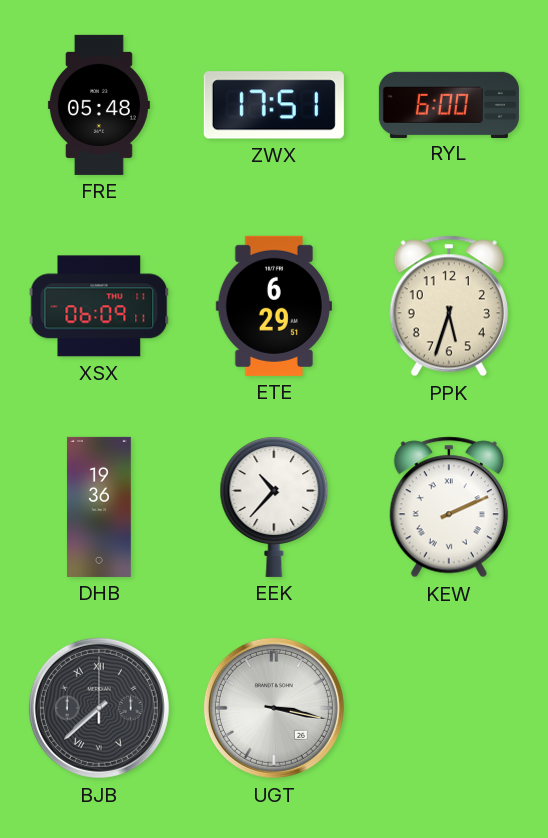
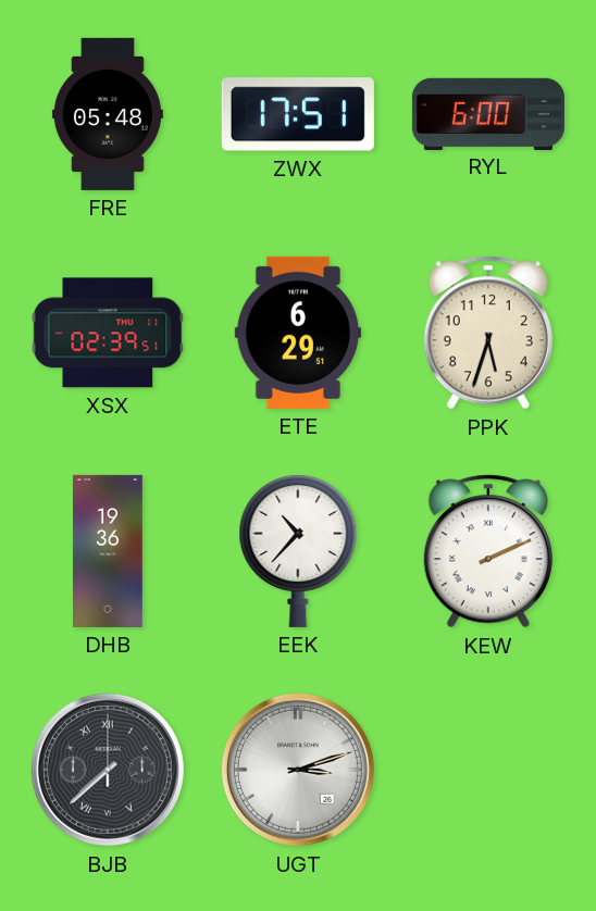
XSX: 06:09 -> 02:39
UGT: 3:17 -> 3:12
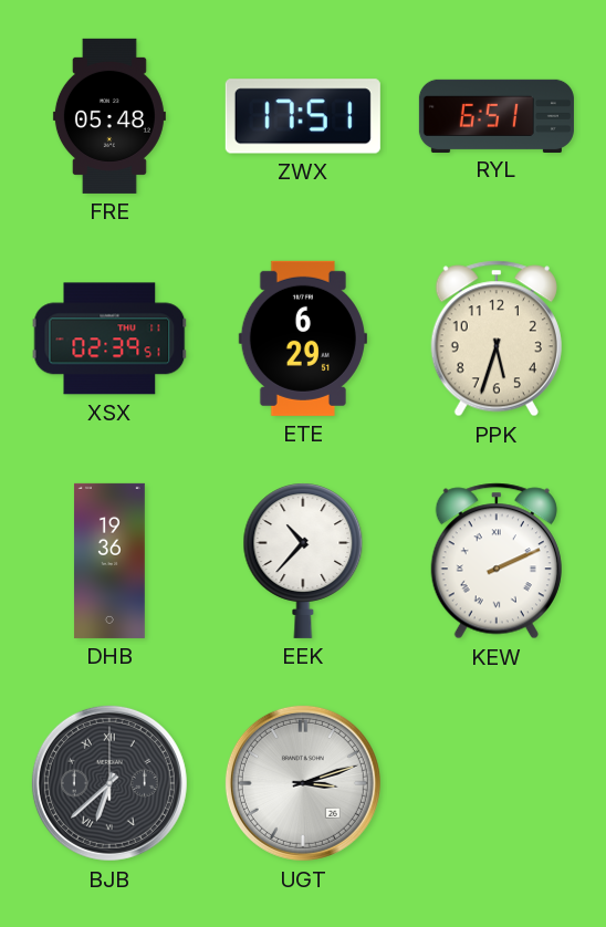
RYL: 6:00 -> 6:51
BJB: 7:38 -> 6:38
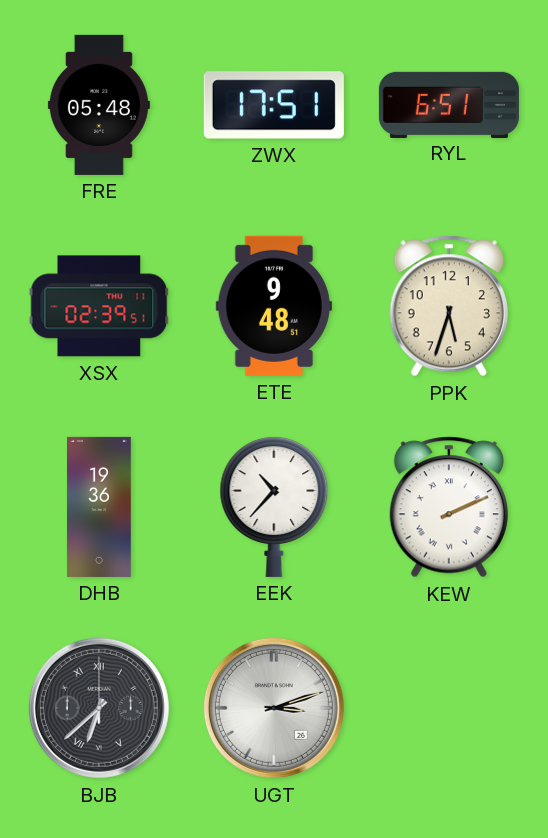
ETE: 6:29 -> 9:48
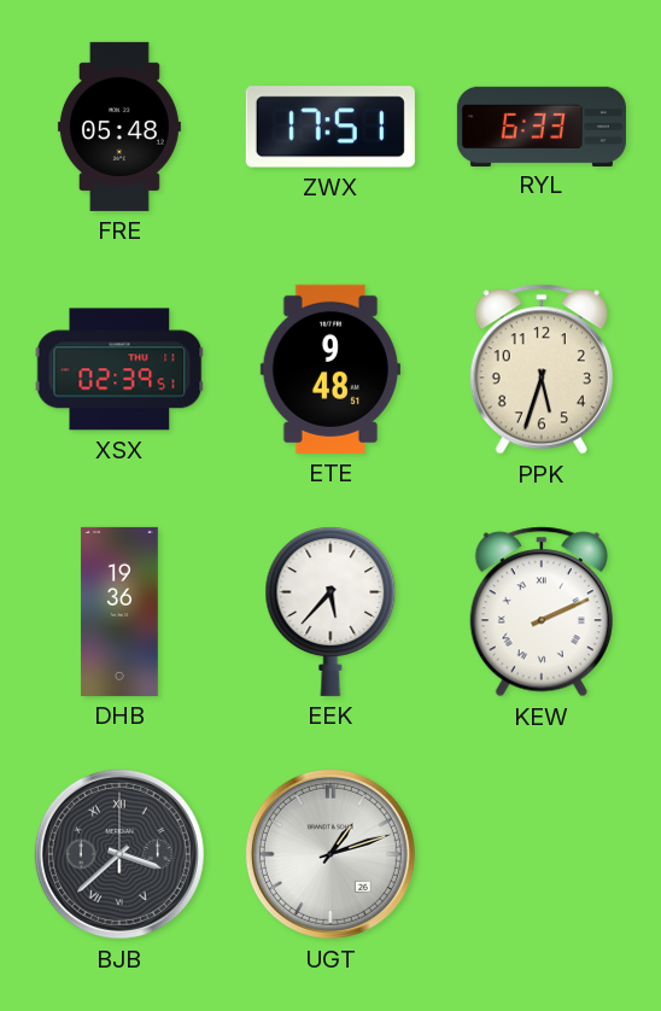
RYL: 6:51 -> 6:33
EEK: 10:37 -> 5:37
BJB: 6:38 -> 3:38
UGT: 3:12 -> 1:12
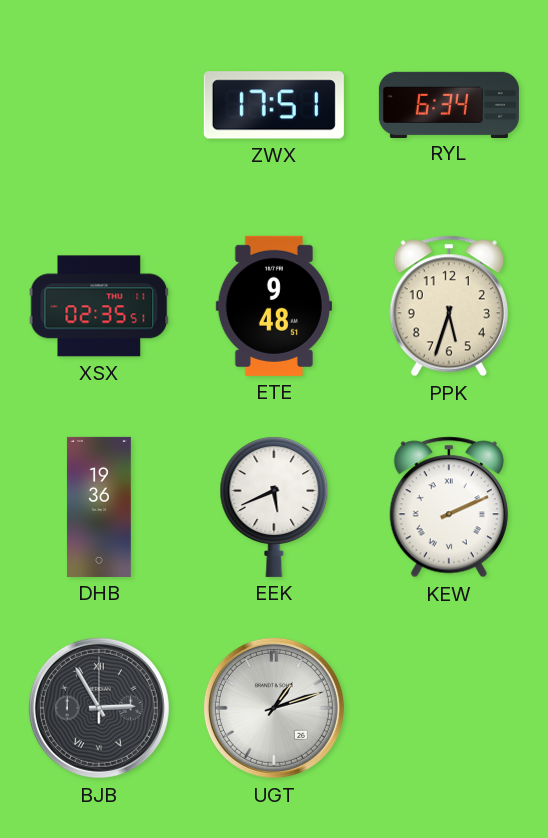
FRE: 05:48 -> none
RYL: 6:33 -> 6:34
XSX: 02:39 -> 02:35
EEK: 5:37 -> 5:41
BJB: 3:38 -> 2:55
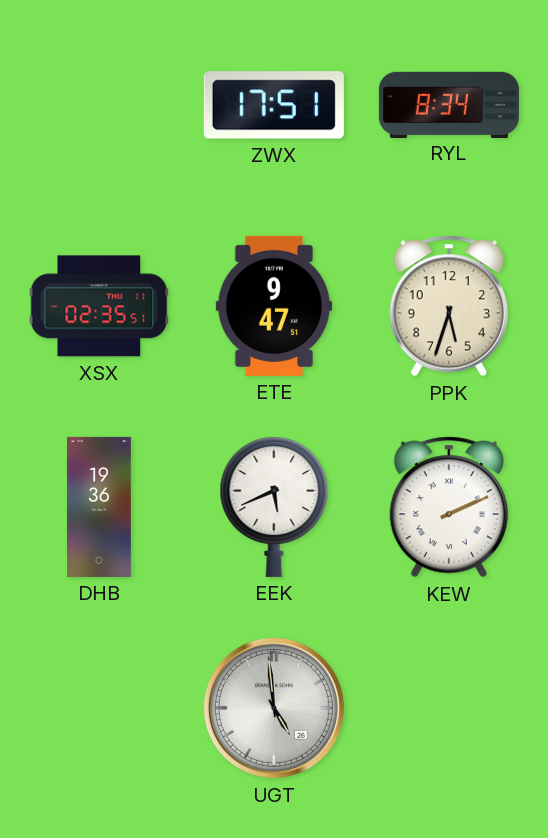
RYL: 6:34 -> 8:34
ETE: 9:48 -> 9:47
BJB: 2:55 -> none
UGT: 1:12 -> 4:59
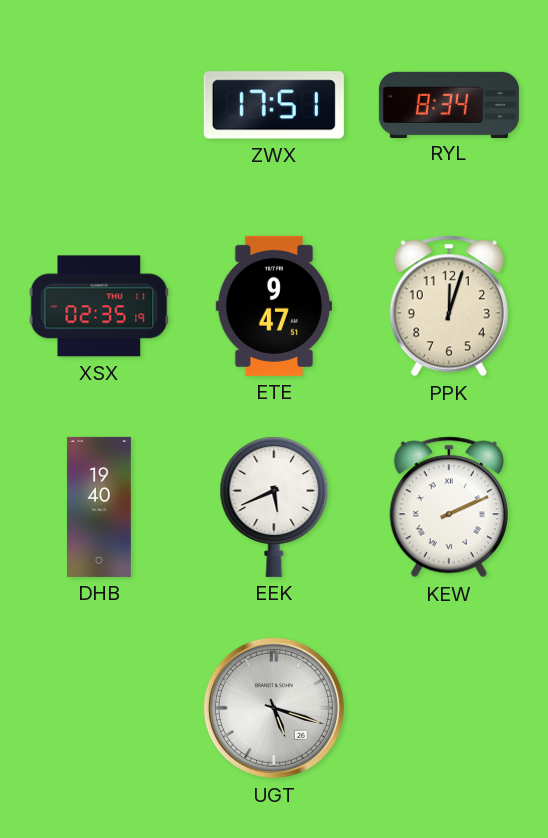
XSX: 02:35:51 -> 02:35:19
PPK: 5:33 -> 12:03
DHB: 19:36 -> 19:40
UGT: 4:59 -> 5:18
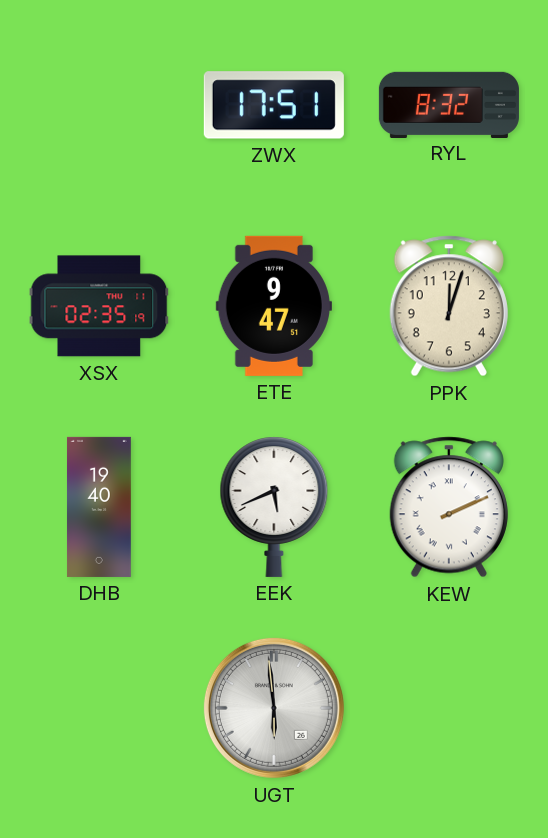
RYL: 8:34 -> 8:32
UGT: 5:18 -> 5:59
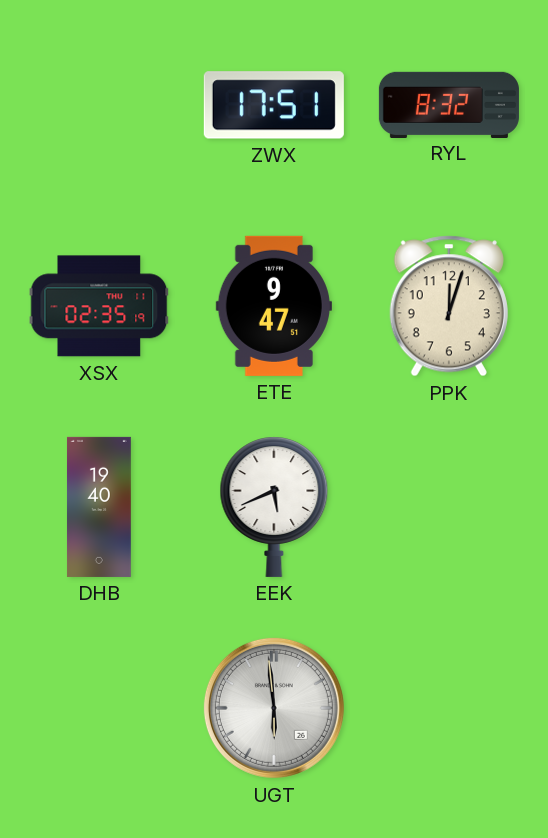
KEW: 2:11 -> none
